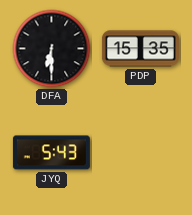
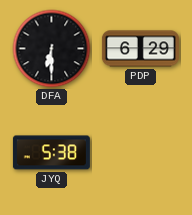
PDP: 15:35 -> 6:29
JYQ: 5:43 -> 5:38
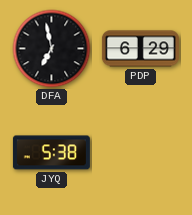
DFA: 6:30 -> 6:58
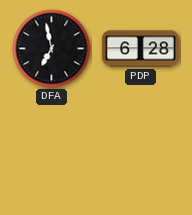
PDP: 6:29 -> 6:28
JYQ: 5:38 -> none
